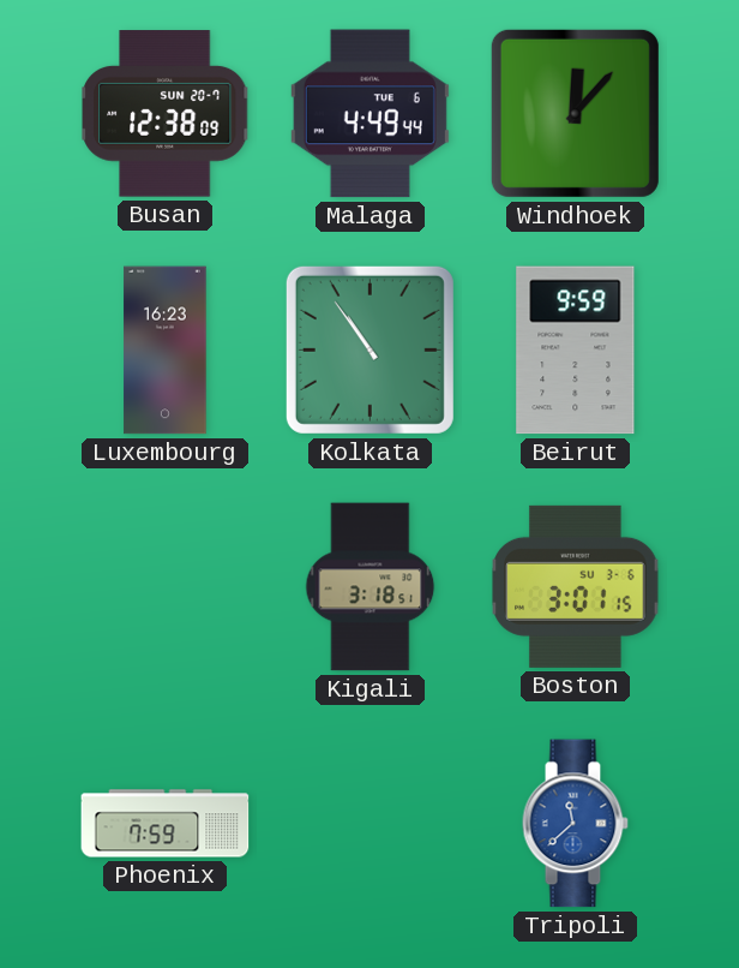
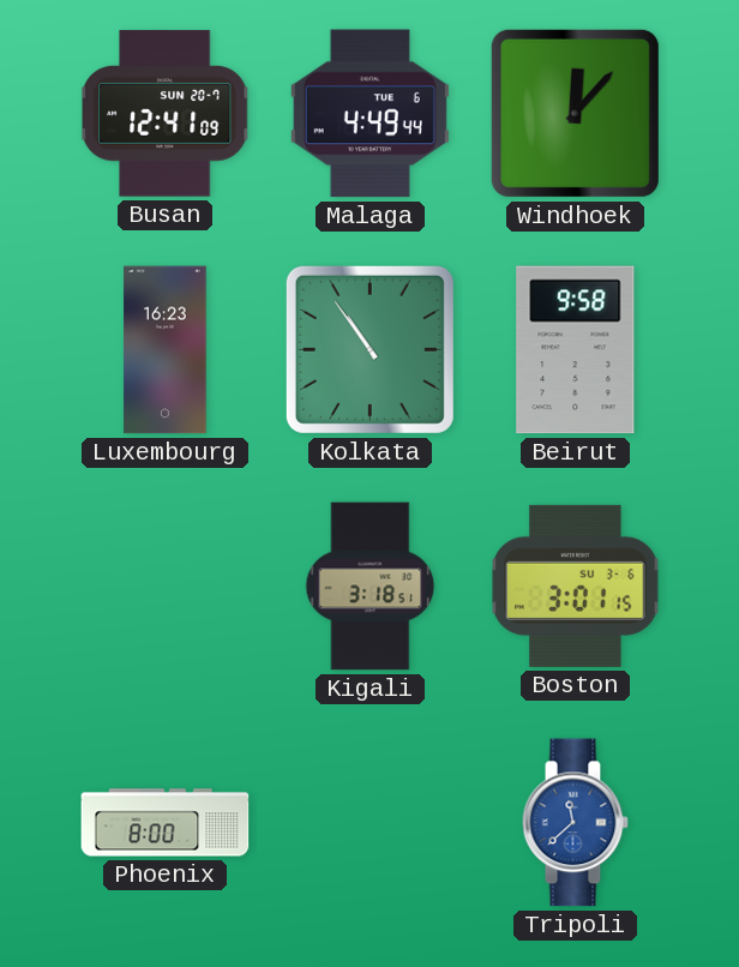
Busan: 12:38 -> 12:41
Beirut: 9:59 -> 9:58
Phoenix: 7:59 -> 8:00
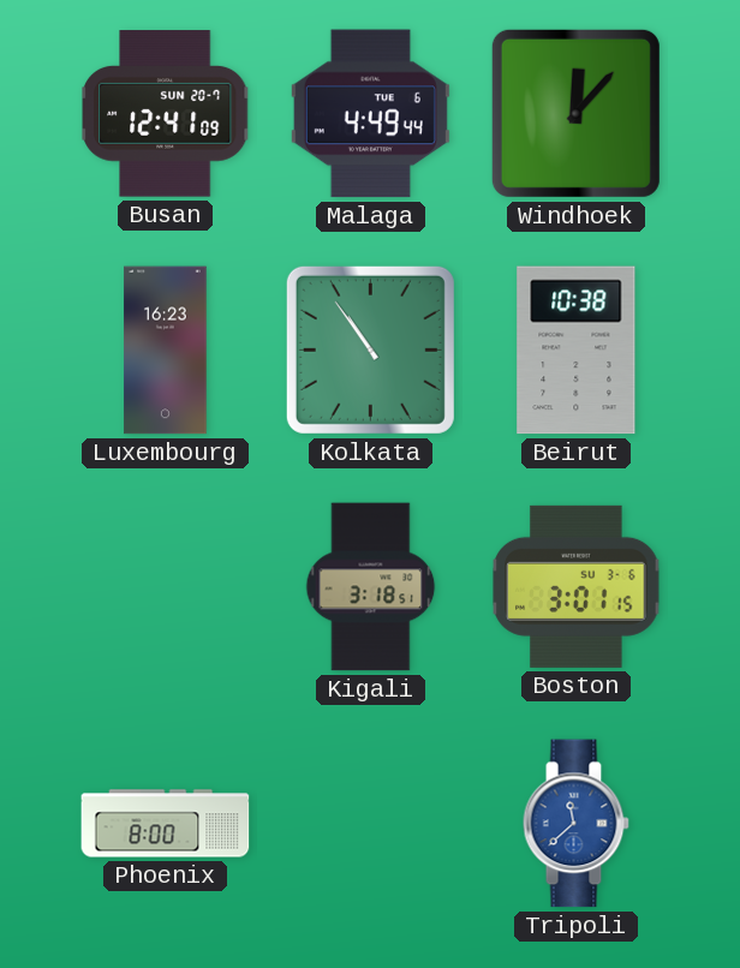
Beirut: 9:58 -> 10:38
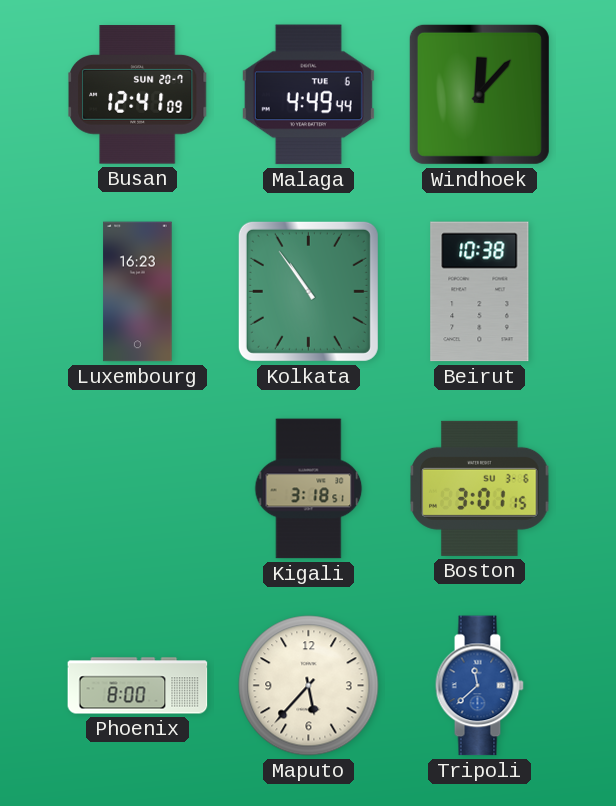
Maputo: none -> 5:37
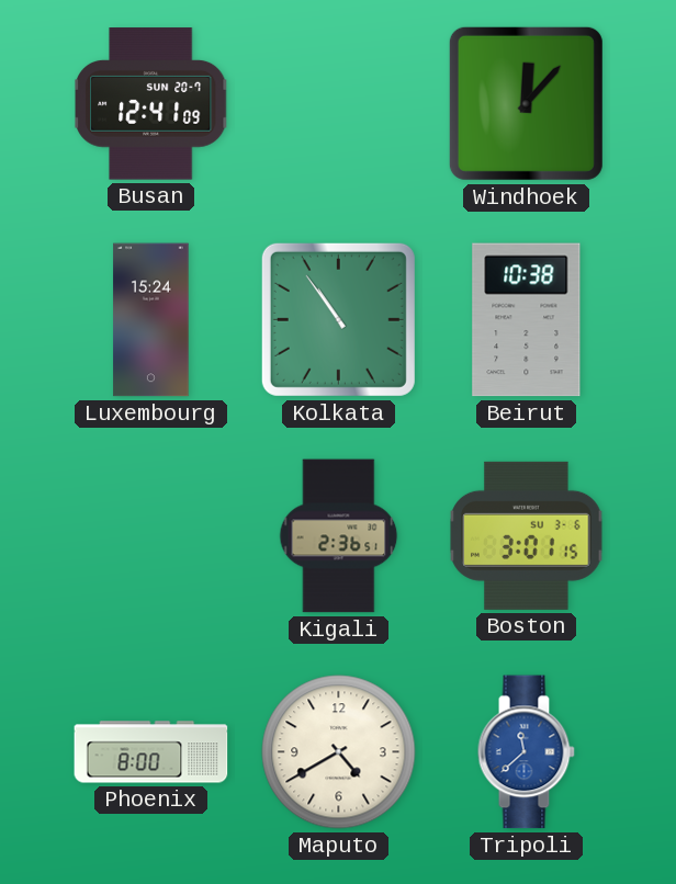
Malaga: 4:49 -> none
Luxembourg: 16:23 -> 15:24
Kigali: 3:18 -> 2:36
Maputo: 5:37 -> 4:40
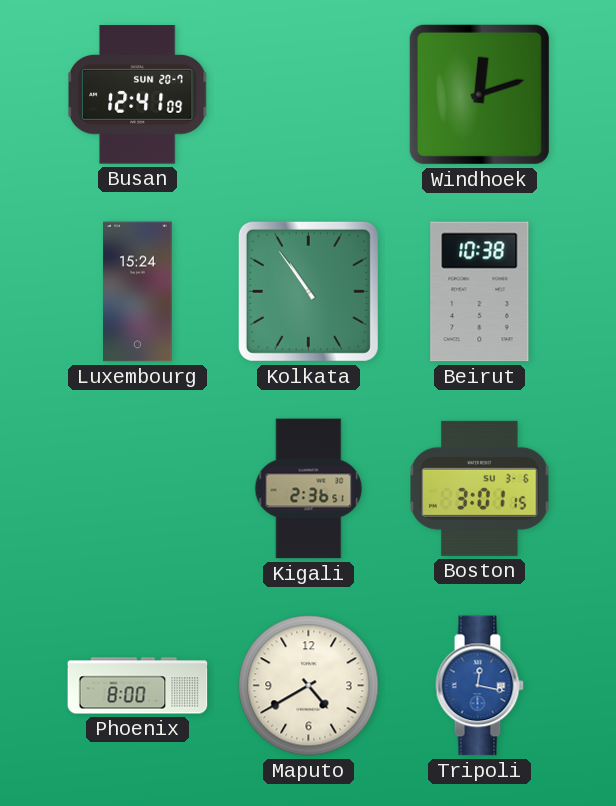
Windhoek: 12:07 -> 12:12
Tripoli: 11:38 -> 12:17
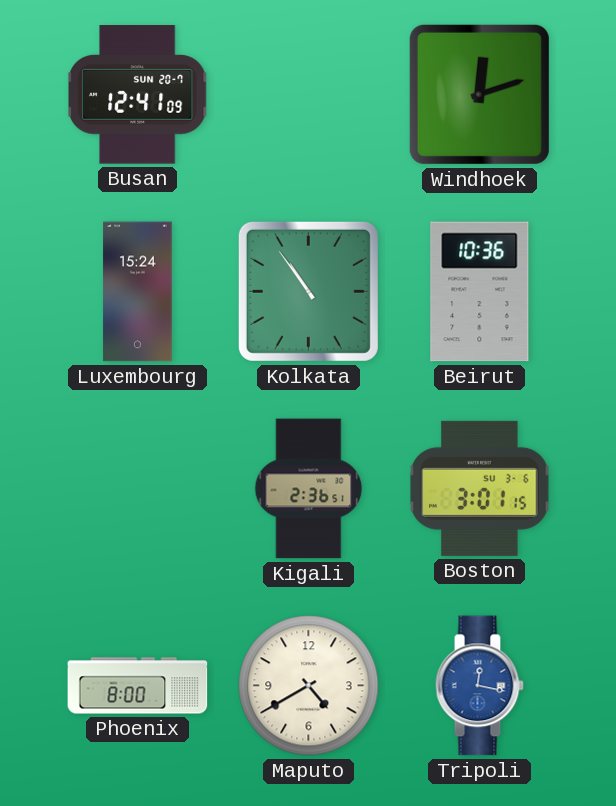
Beirut: 10:38 -> 10:36
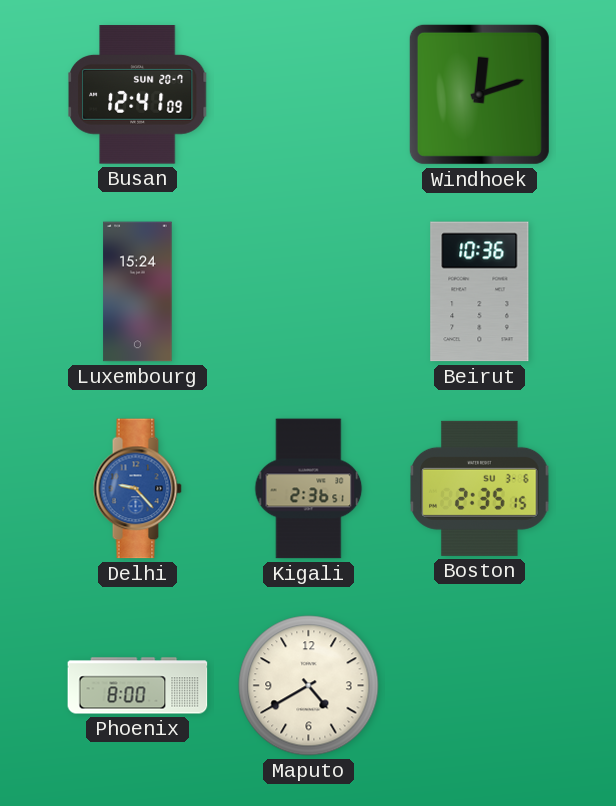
Kolkata: 10:54 -> none
Delhi: none -> 9:23
Boston: 3:01 -> 2:35
Tripoli: 12:17 -> none
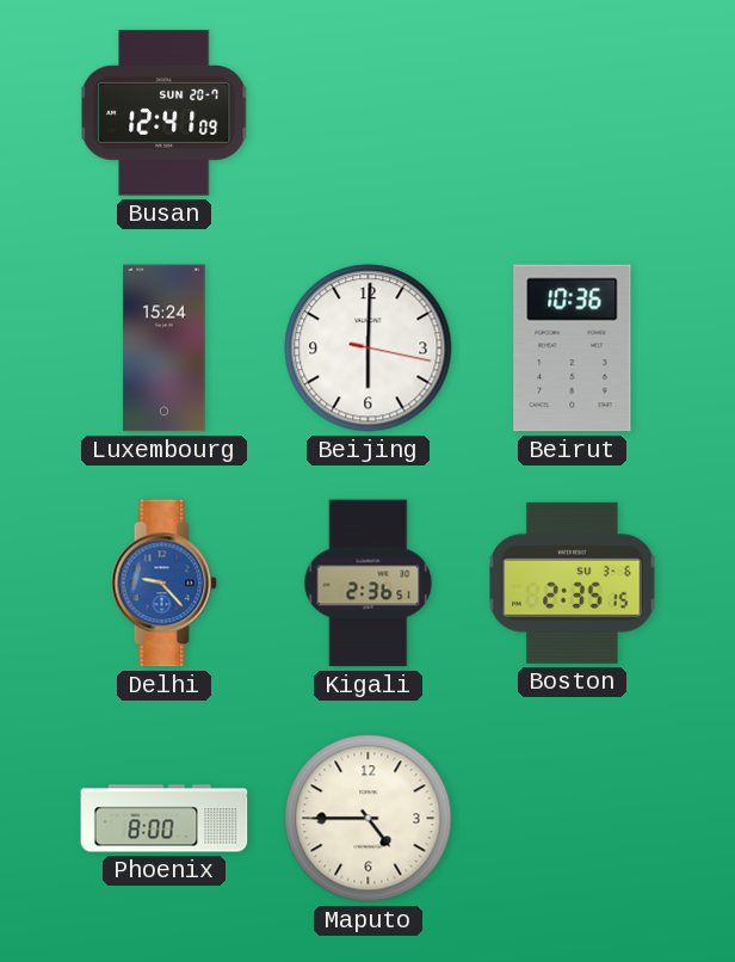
Windhoek: 12:12 -> none
Beijing: none -> 6:00
Maputo: 4:40 -> 4:45
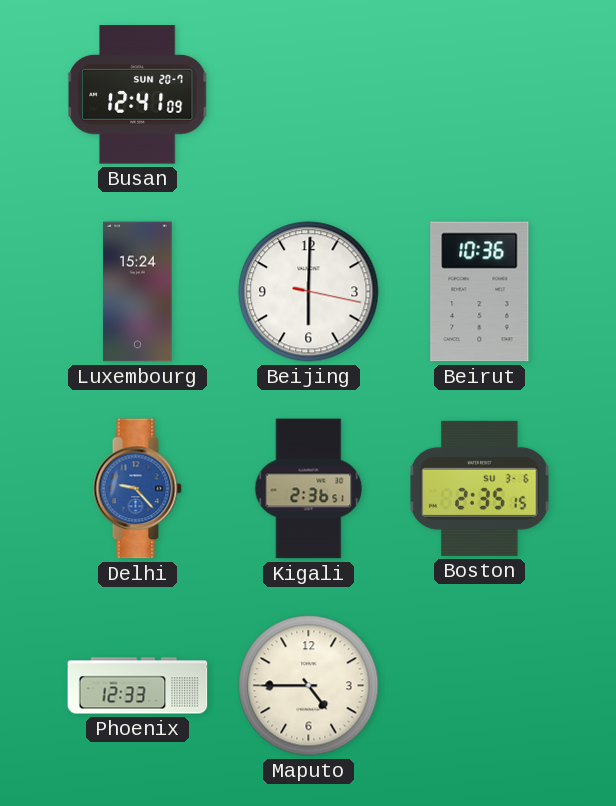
Phoenix: 8:00 -> 12:33
